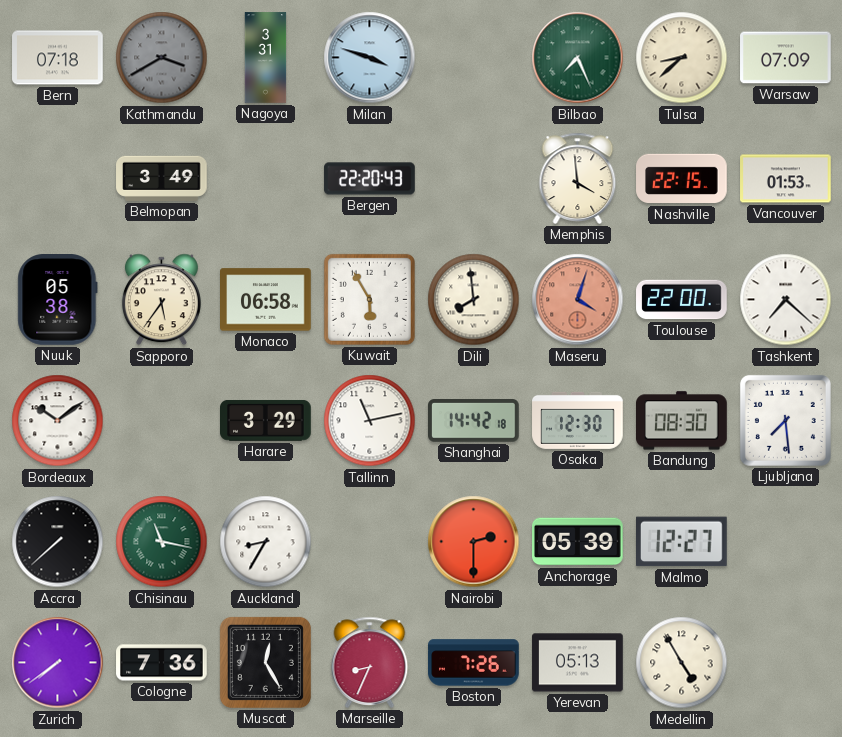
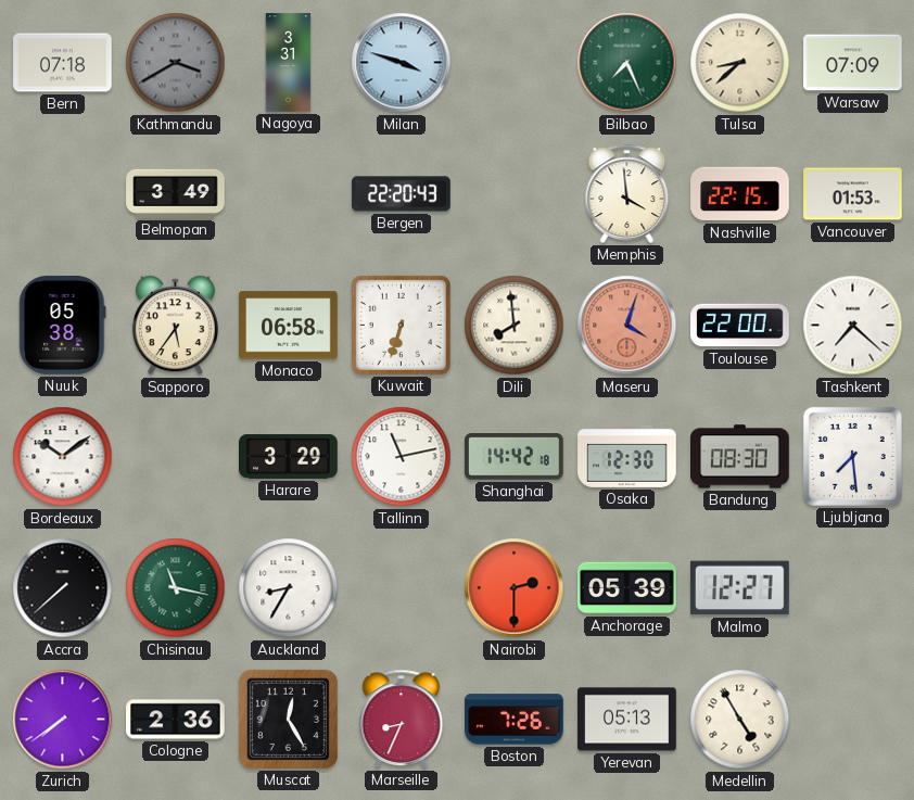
Kuwait: 5:55 -> 6:33
Cologne: 7:36 -> 2:36
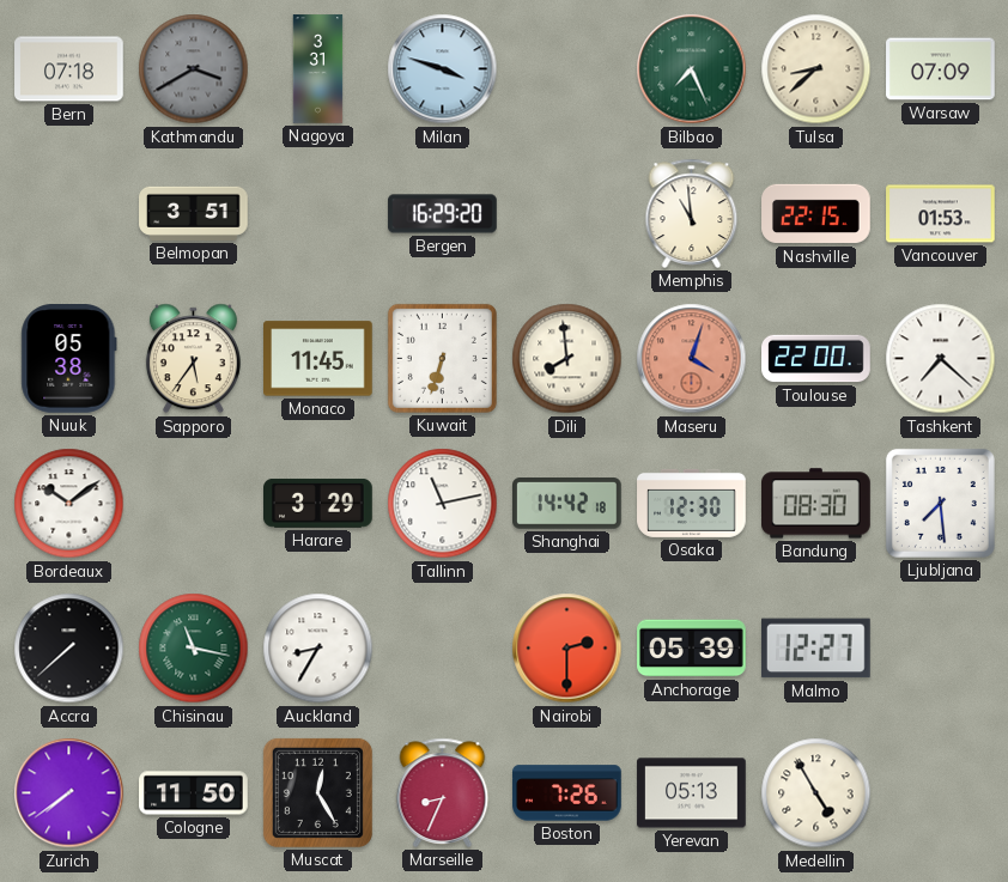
Belmopan: 3:49 -> 3:51
Bergen: 22:20 -> 16:29
Memphis: 3:59 -> 10:59
Monaco: 06:58 -> 11:45
Cologne: 2:36 -> 11:50
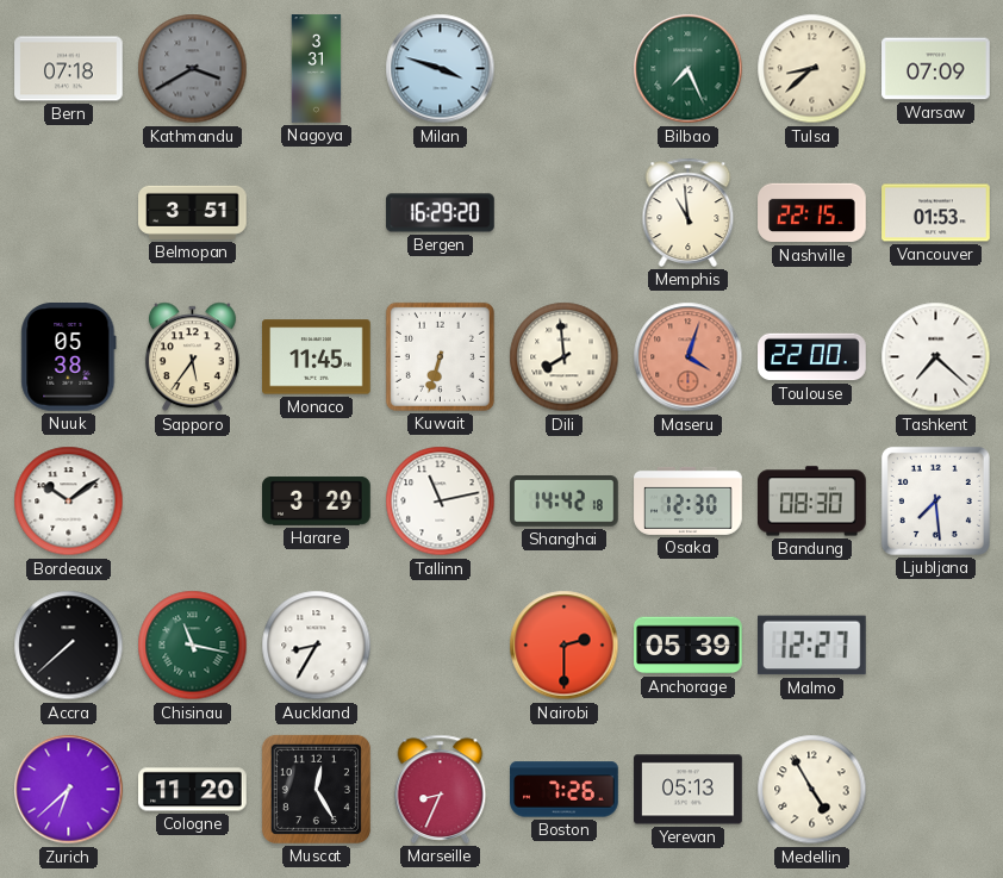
Zurich: 7:39 -> 6:38
Cologne: 11:50 -> 11:20
